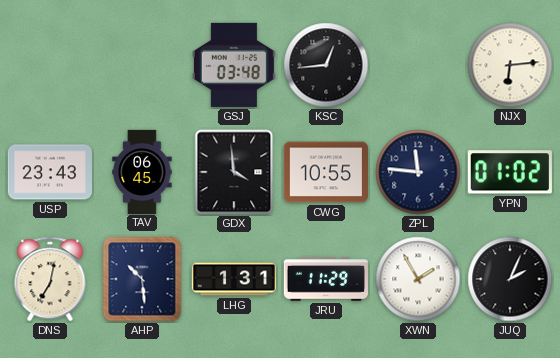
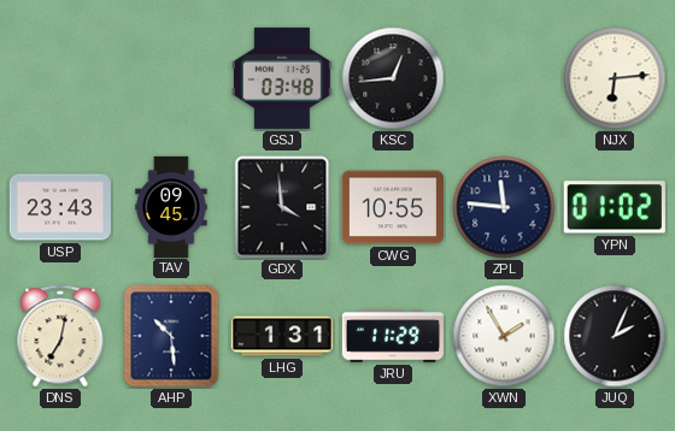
TAV: 06:45 -> 09:45
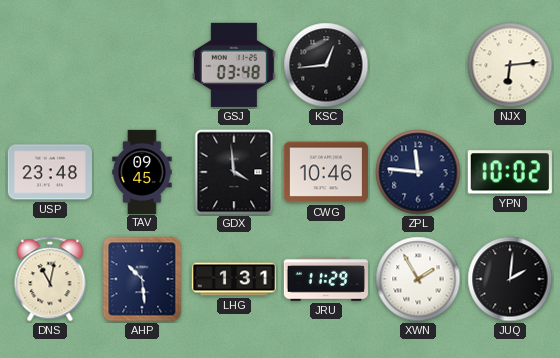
USP: 23:43 -> 23:48
CWG: 10:55 -> 10:46
YPN: 01:02 -> 10:02
DNS: 7:02 -> 11:02
JUQ: 2:04 -> 2:01
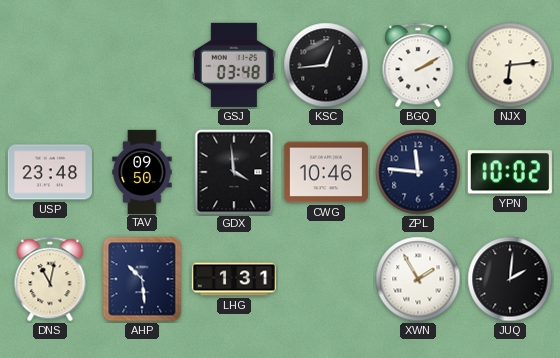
BGQ: none -> 2:10
TAV: 09:45 -> 09:50
JRU: 11:29 -> none
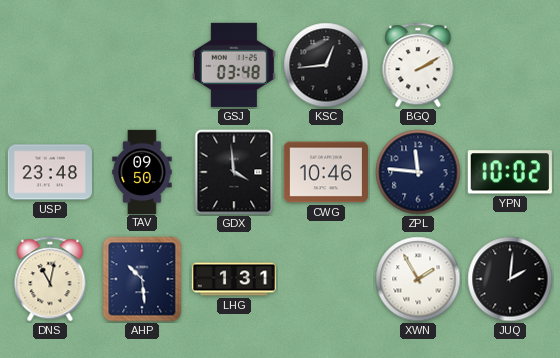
NJX: 6:14 -> none
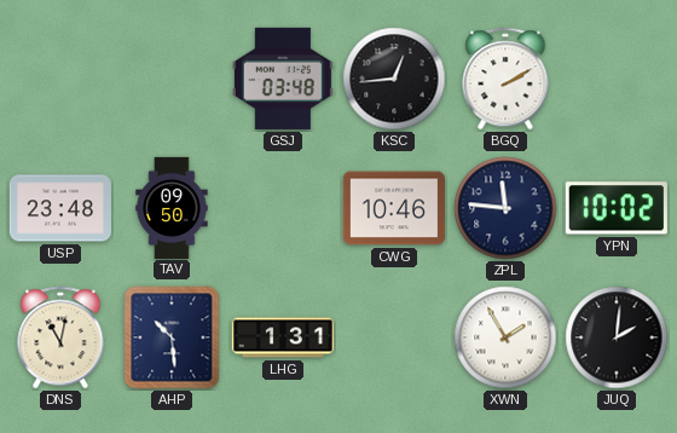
GDX: 3:59 -> none
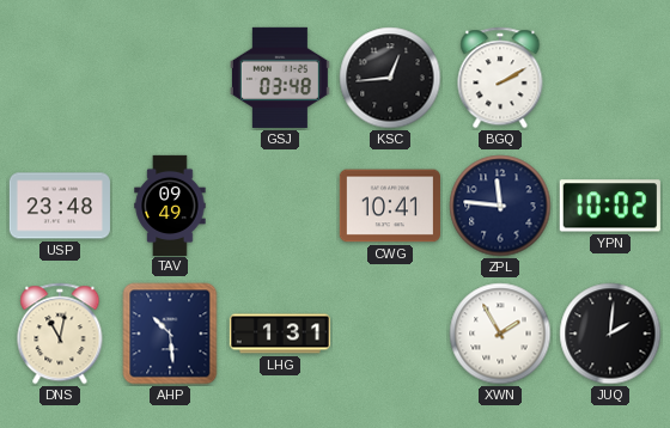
TAV: 09:50 -> 09:49
CWG: 10:46 -> 10:41
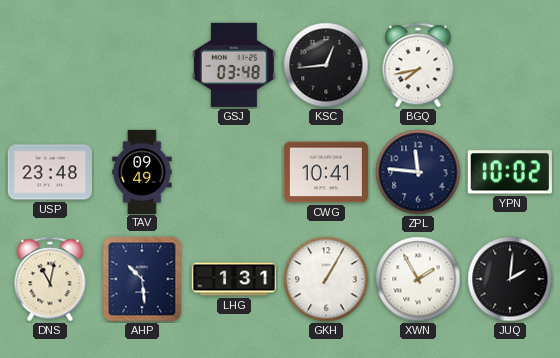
BGQ: 2:10 -> 7:43
GKH: none -> 1:05
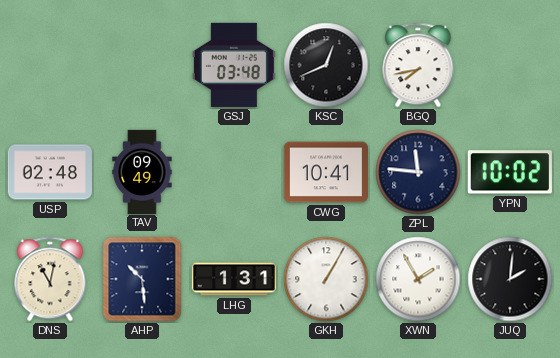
KSC: 12:44 -> 12:41
USP: 23:48 -> 02:48
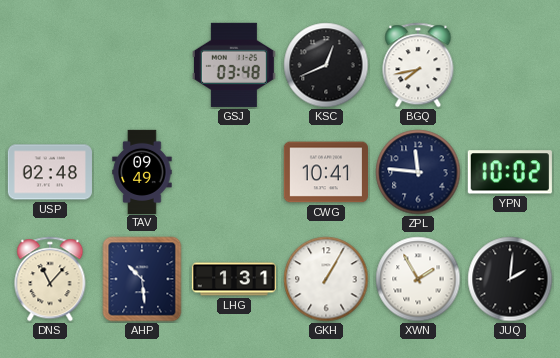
DNS: 11:02 -> 11:07
